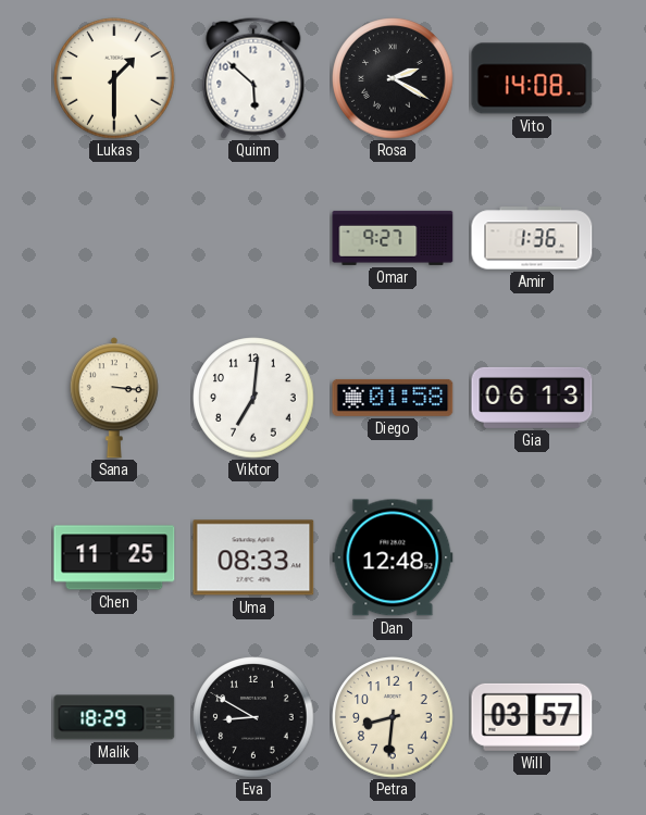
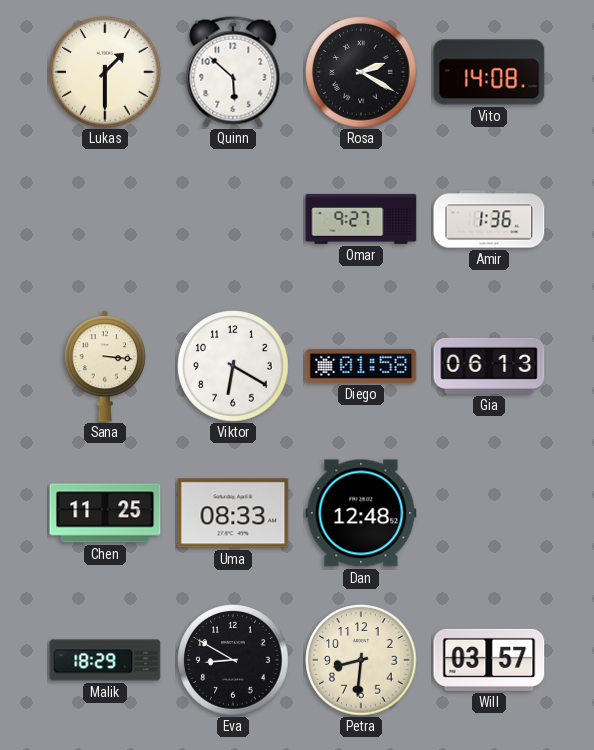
Viktor: 7:01 -> 6:20
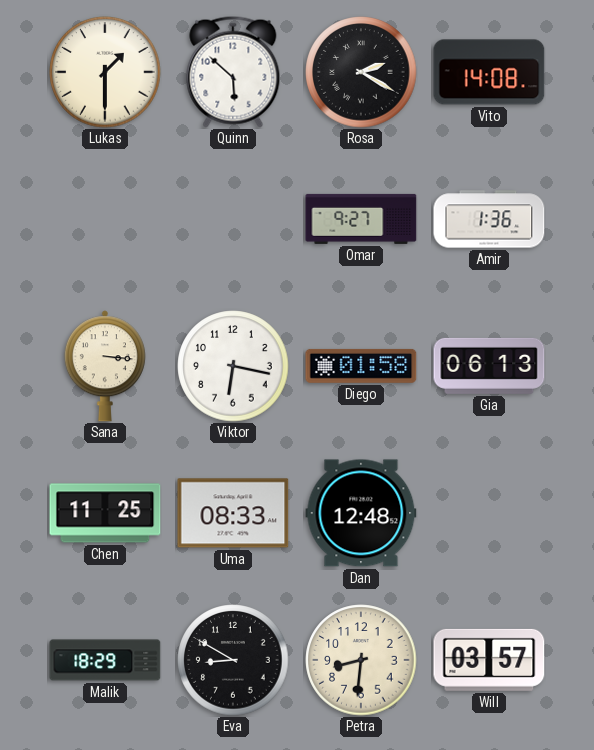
Viktor: 6:20 -> 6:17
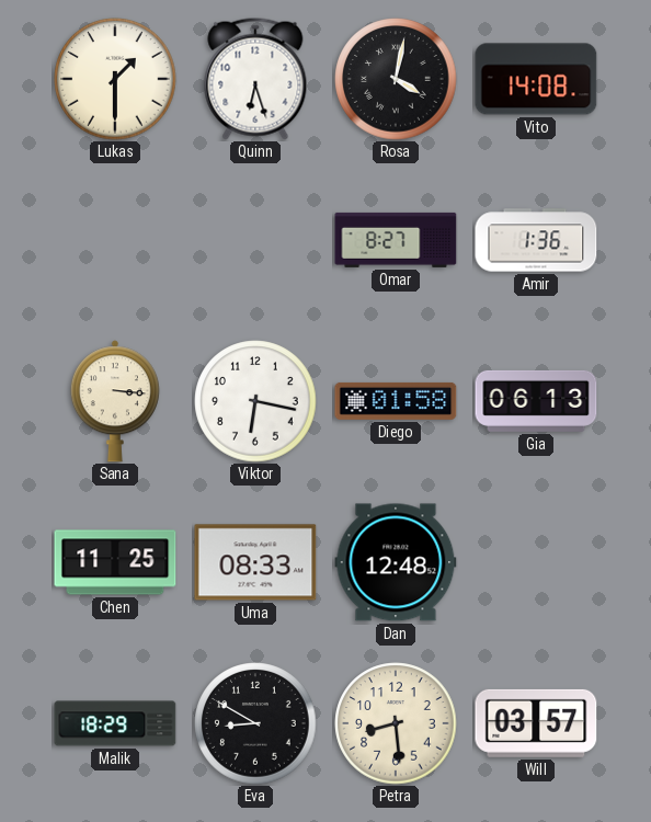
Quinn: 5:52 -> 6:27
Rosa: 2:20 -> 4:02
Omar: 9:27 -> 8:27
Petra: 8:31 -> 8:29
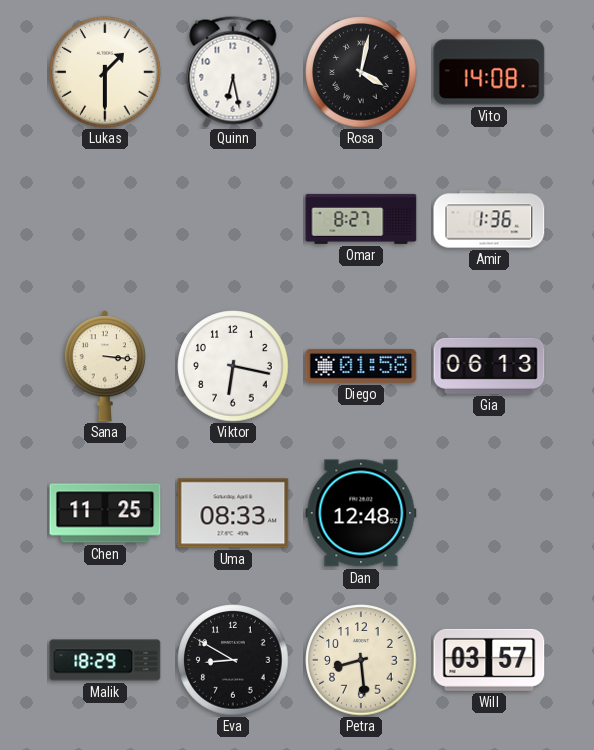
Quinn: 6:27 -> 6:28
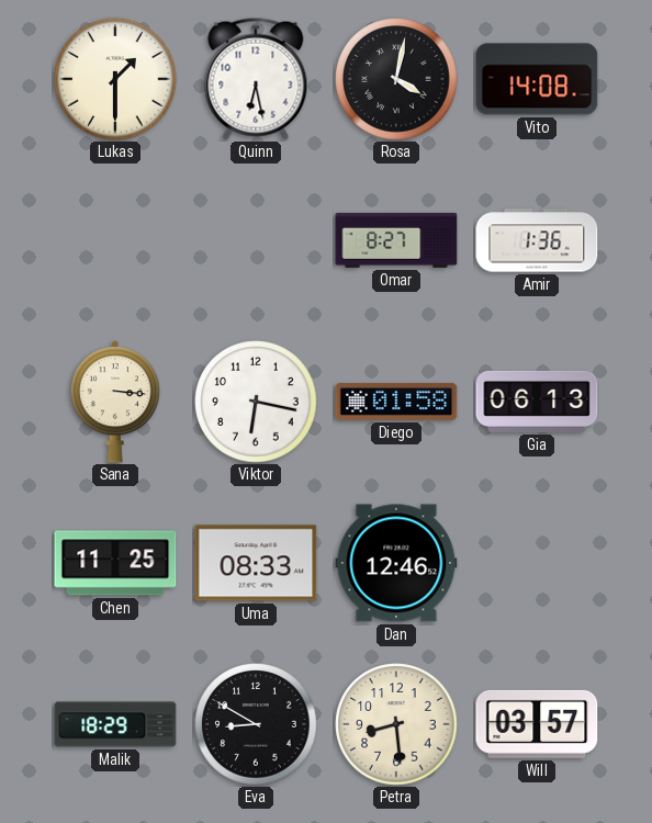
Dan: 12:48 -> 12:46
